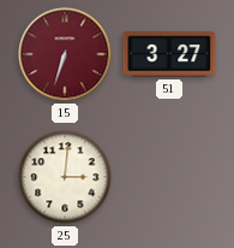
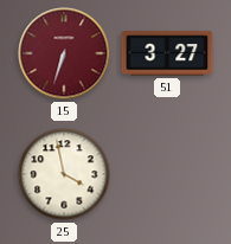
25: 3:01 -> 3:58
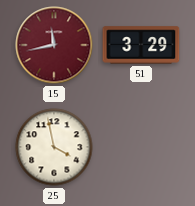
15: 6:33 -> 11:43
51: 3:27 -> 3:29
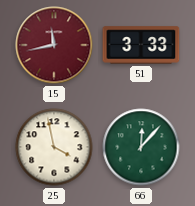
51: 3:29 -> 3:33
66: none -> 12:07
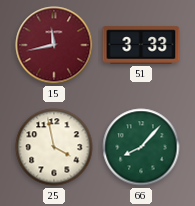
66: 12:07 -> 8:07
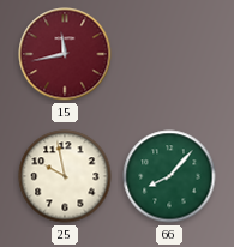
51: 3:33 -> none
25: 3:58 -> 9:58
